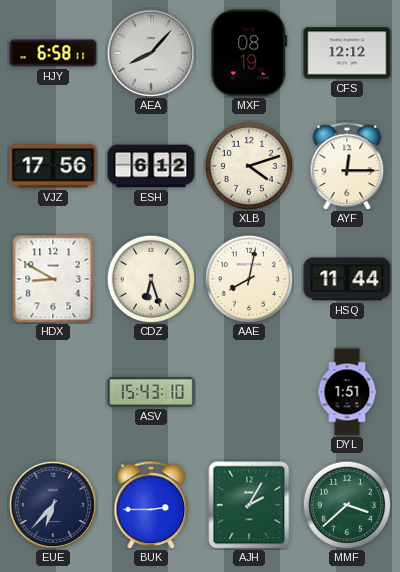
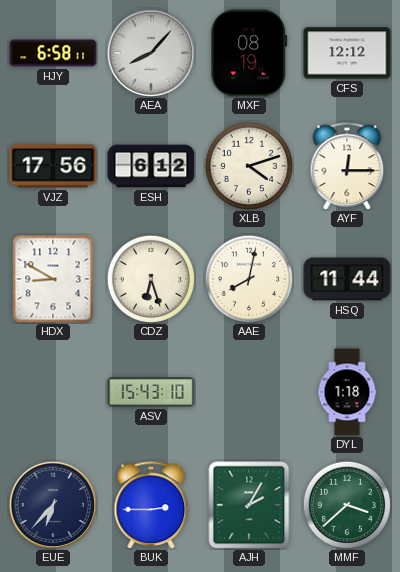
DYL: 1:51 -> 1:18
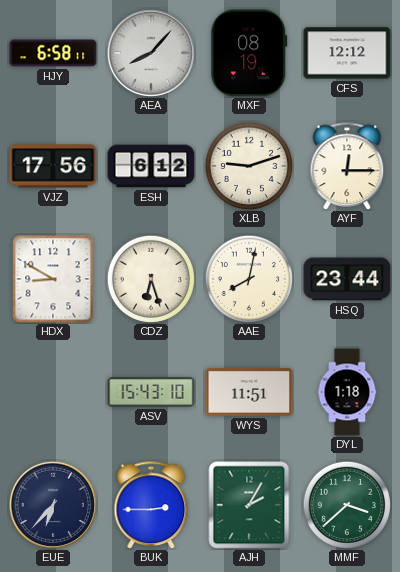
XLB: 4:12 -> 9:12
HSQ: 11:44 -> 23:44
WYS: none -> 11:51
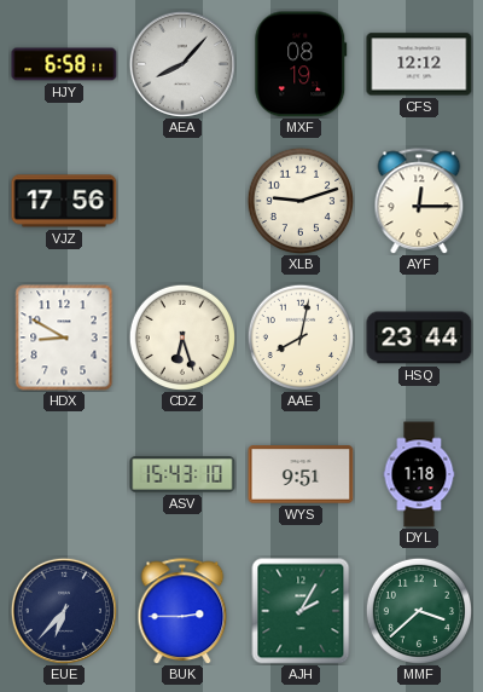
ESH: 6:12 -> none
WYS: 11:51 -> 9:51
